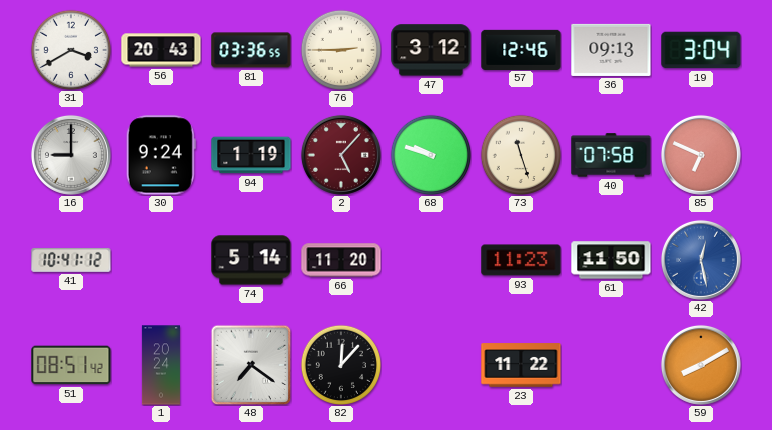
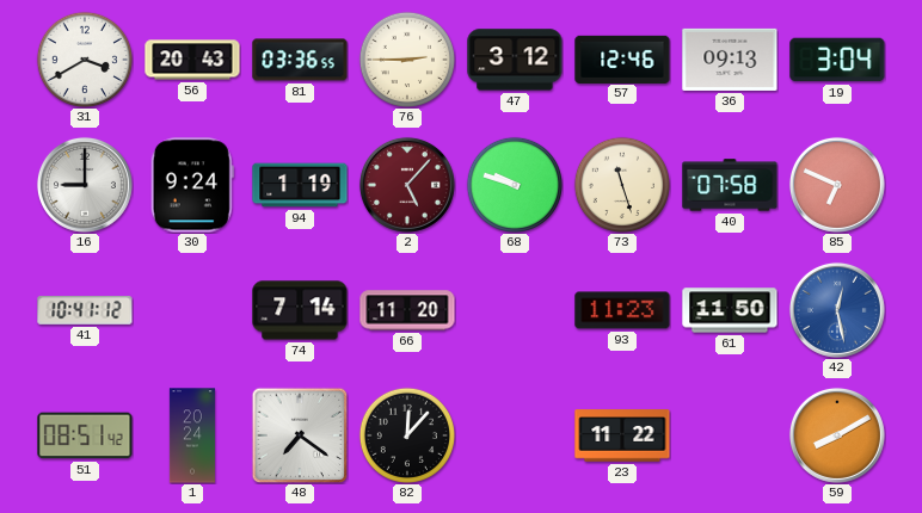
74: 5:14 -> 7:14
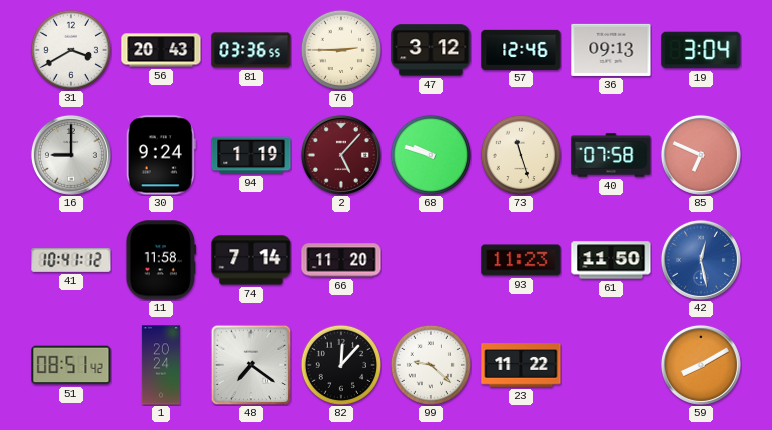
11: none -> 11:58
99: none -> 9:22
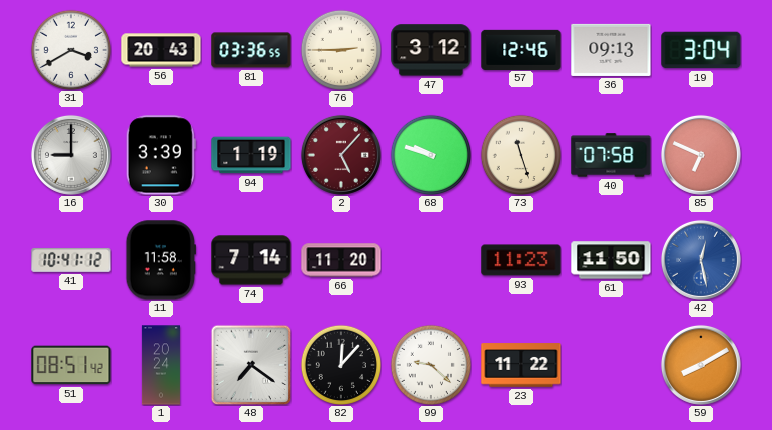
30: 9:24 -> 3:39
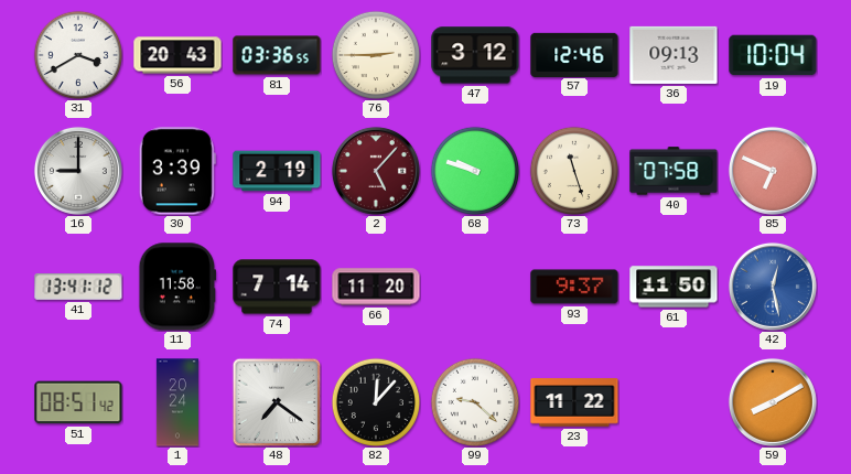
19: 3:04 -> 10:04
94: 1:19 -> 2:19
41: 10:41 -> 13:41
93: 11:23 -> 9:37
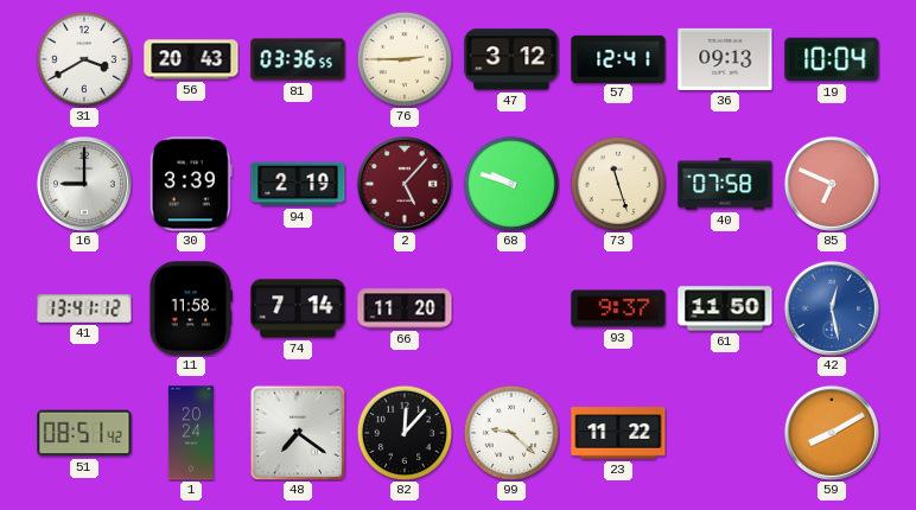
57: 12:46 -> 12:41
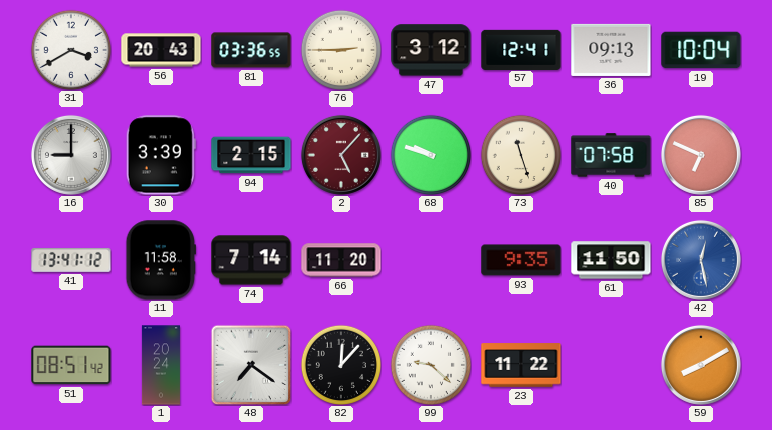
94: 2:19 -> 2:15
93: 9:37 -> 9:35
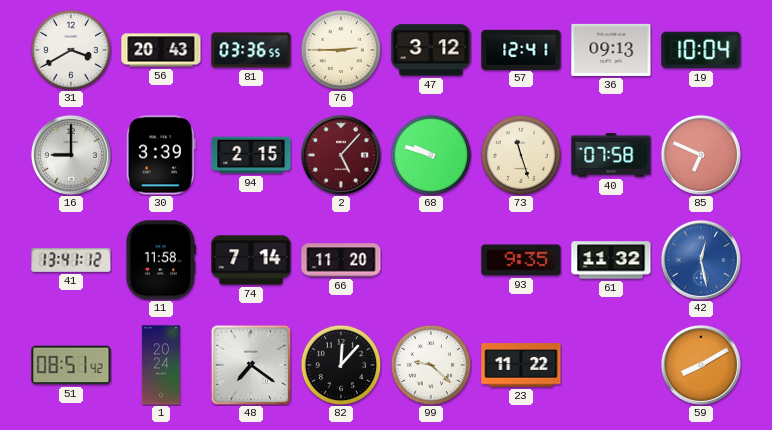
61: 11:50 -> 11:32
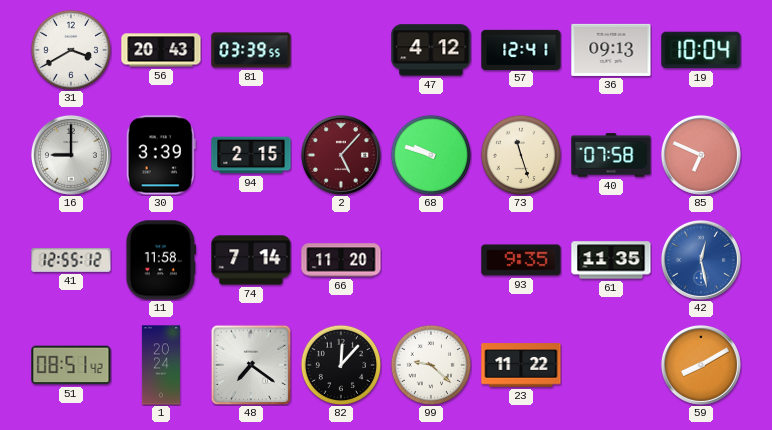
81: 03:36 -> 03:39
76: 2:45 -> none
47: 3:12 -> 4:12
41: 13:41 -> 12:55
61: 11:32 -> 11:35
